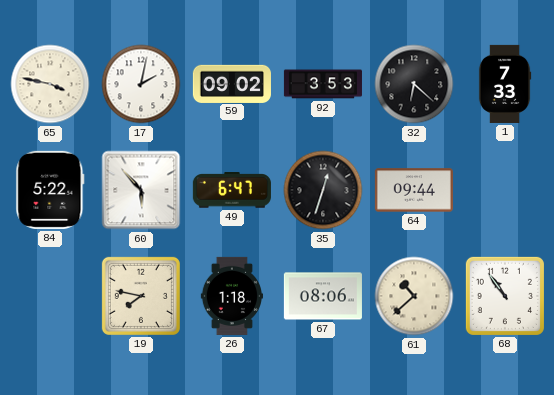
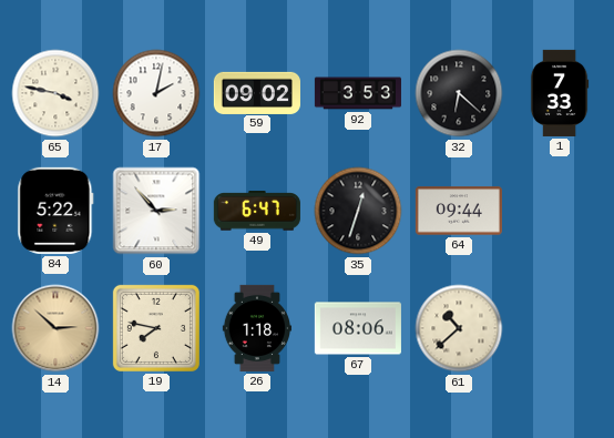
60: 5:53 -> 2:53
14: none -> 2:52
68: 10:54 -> none
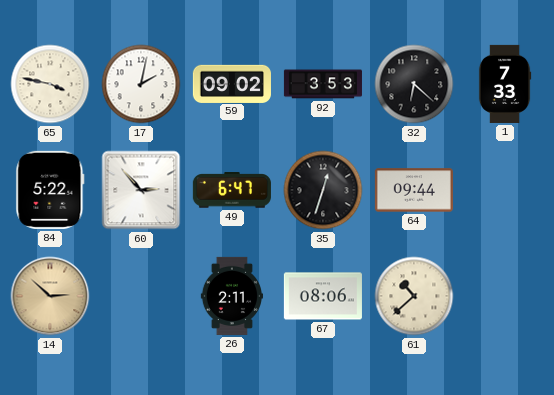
19: 7:47 -> none
26: 1:18 -> 2:11
